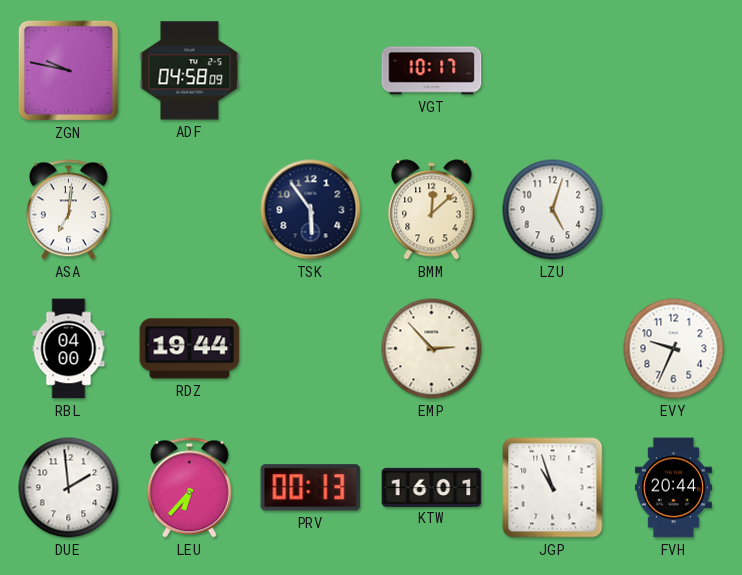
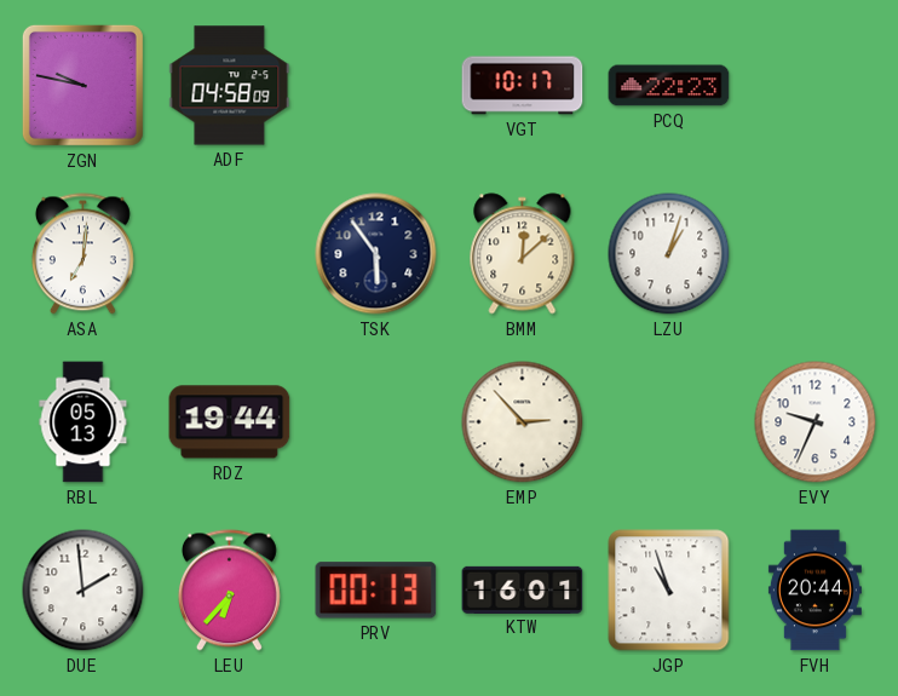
PCQ: none -> 22:23
LZU: 5:03 -> 1:03
RBL: 04:00 -> 05:13
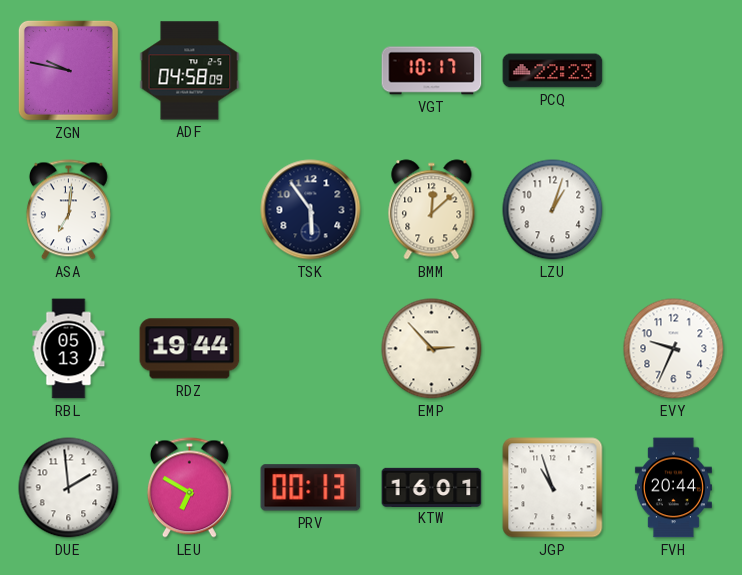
LEU: 6:37 -> 6:50
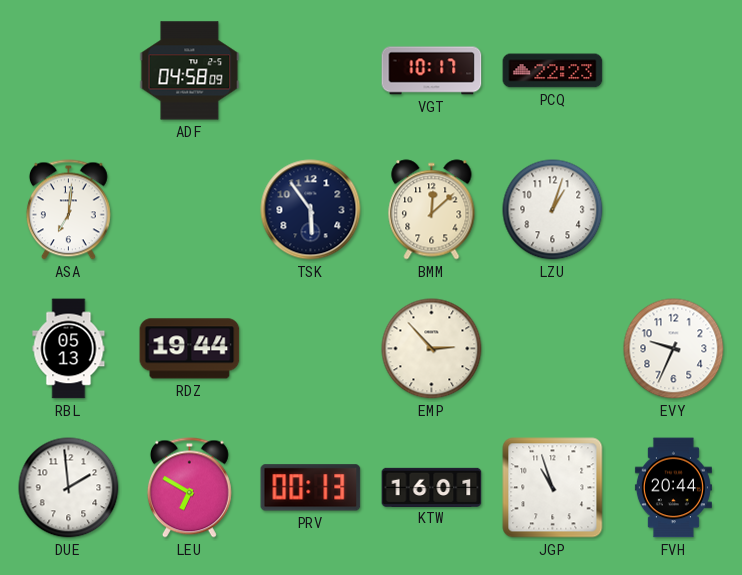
ZGN: 9:47 -> none
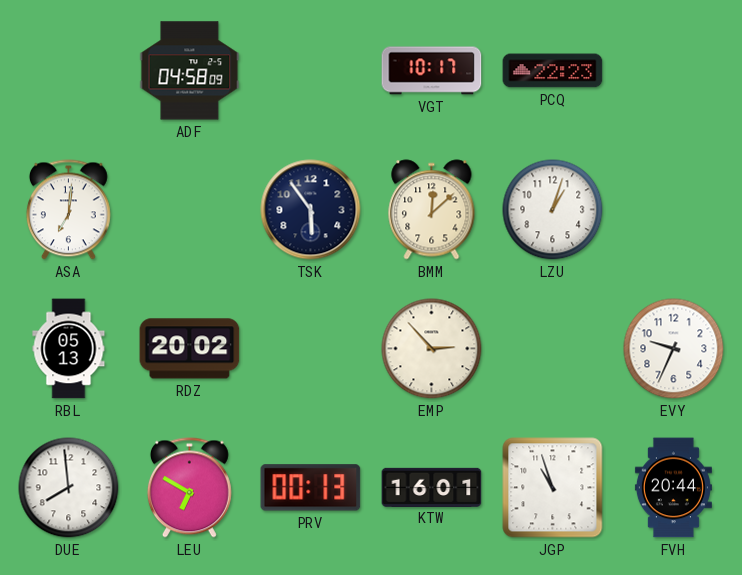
RDZ: 19:44 -> 20:02
DUE: 1:59 -> 7:59
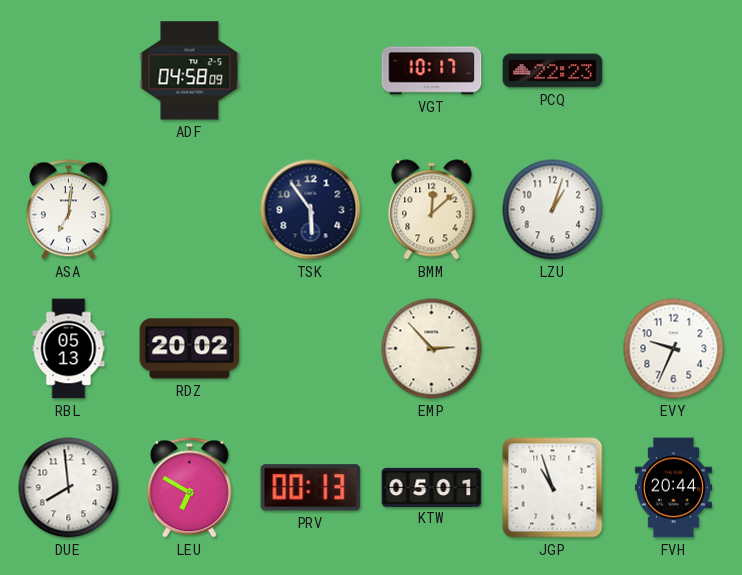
KTW: 16:01 -> 05:01
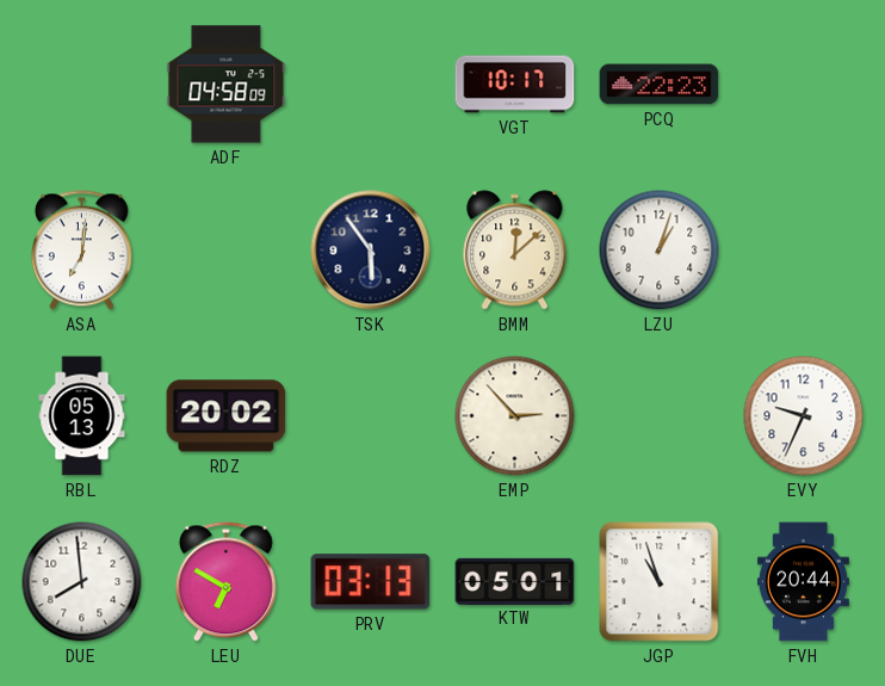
PRV: 00:13 -> 03:13
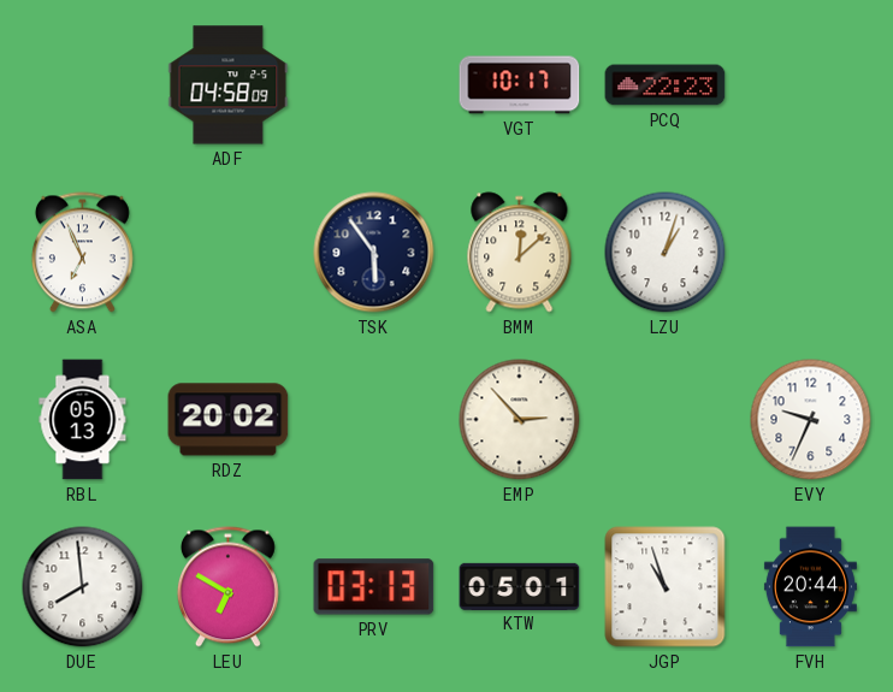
ASA: 7:01 -> 6:56
